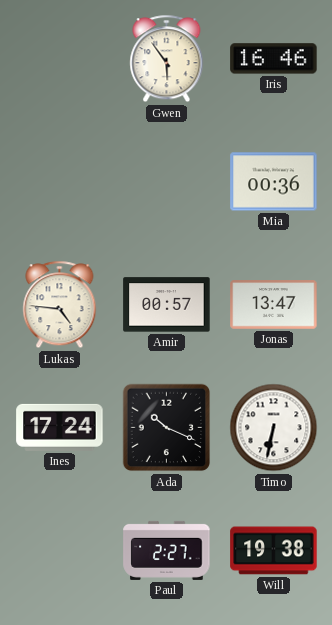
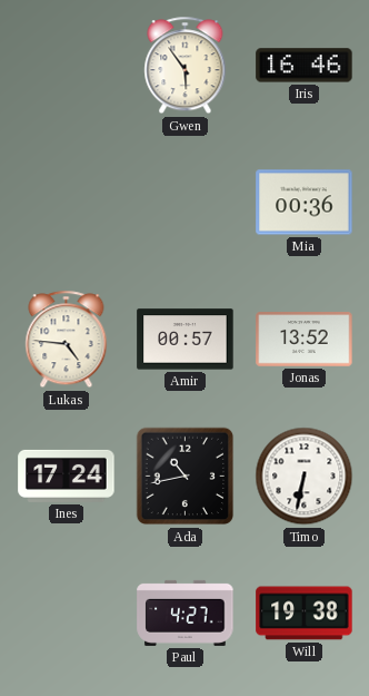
Jonas: 13:47 -> 13:52
Ada: 10:19 -> 10:43
Paul: 2:27 -> 4:27
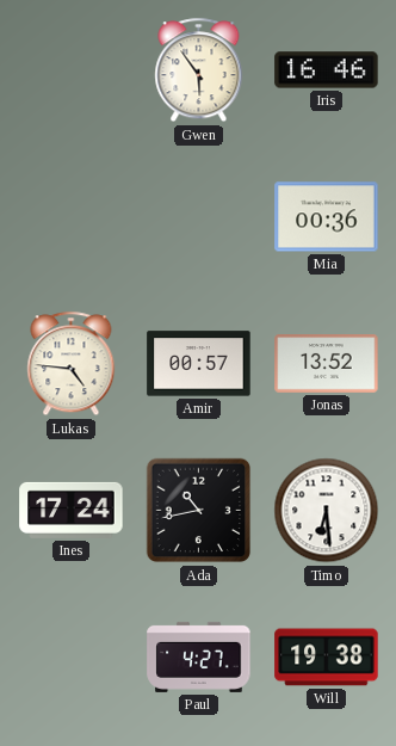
Timo: 6:32 -> 6:29
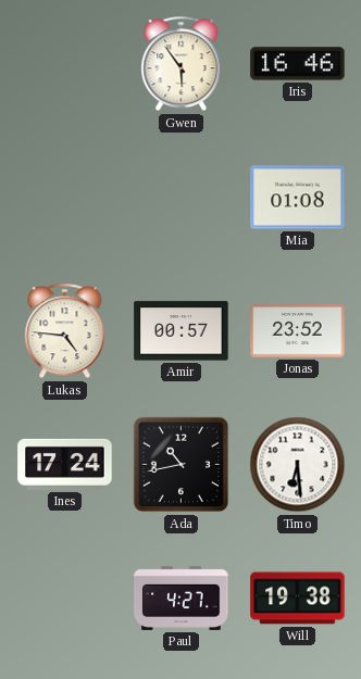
Mia: 00:36 -> 01:08
Jonas: 13:52 -> 23:52
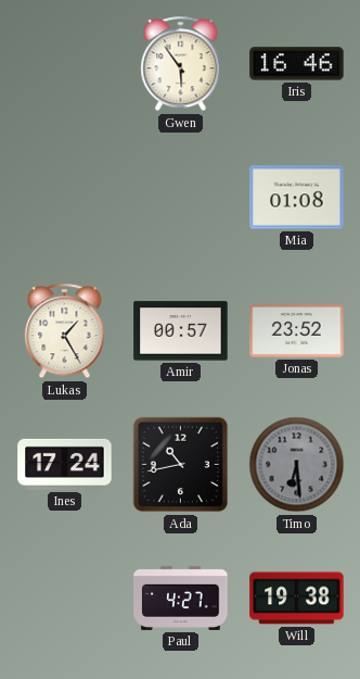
Lukas: 4:46 -> 1:25
Timo dial: white -> grey
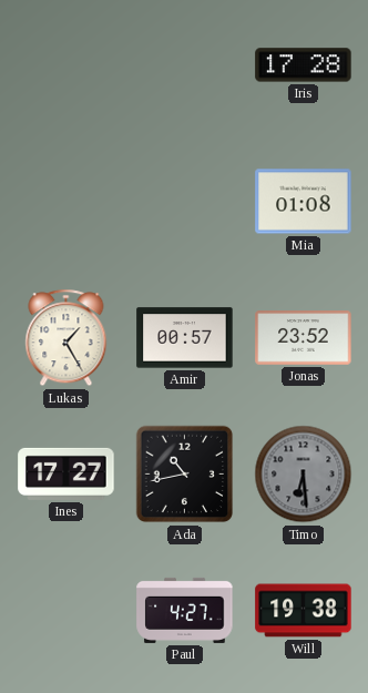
Gwen: 5:54 -> none
Iris: 16:46 -> 17:28
Ines: 17:24 -> 17:27
